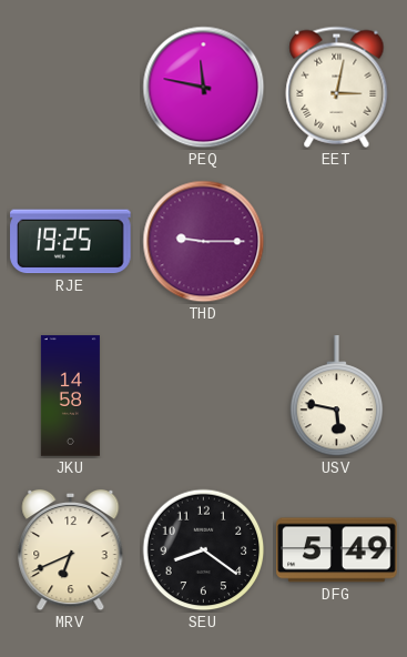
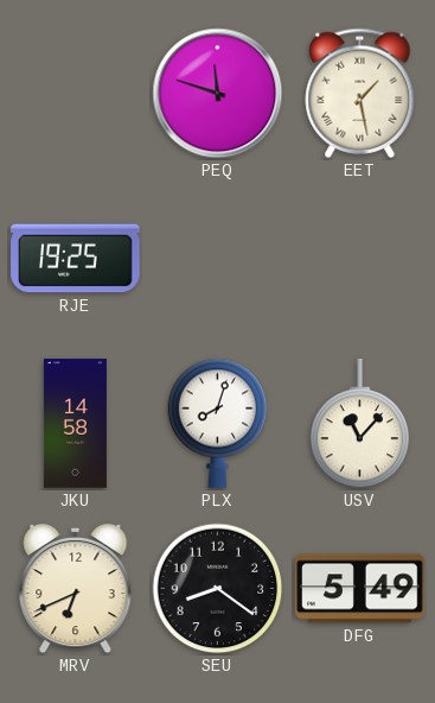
PEQ: 11:47 -> 11:48
EET: 3:02 -> 1:28
THD: 9:15 -> none
PLX: none -> 8:03
USV: 5:47 -> 11:07
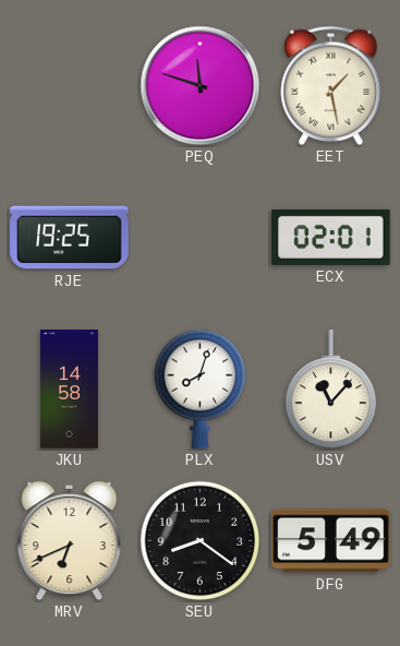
ECX: none -> 02:01
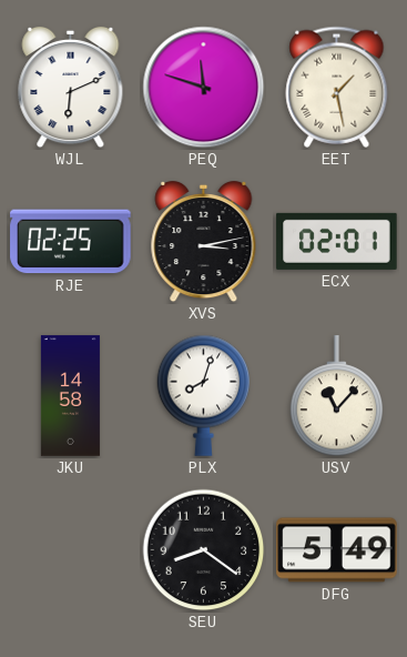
WJL: none -> 6:11
RJE: 19:25 -> 02:25
XVS: none -> 3:13
MRV: 6:41 -> none
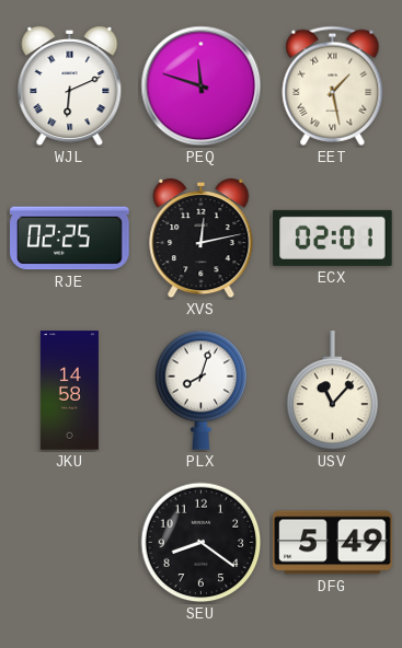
XVS: 3:13 -> 12:13
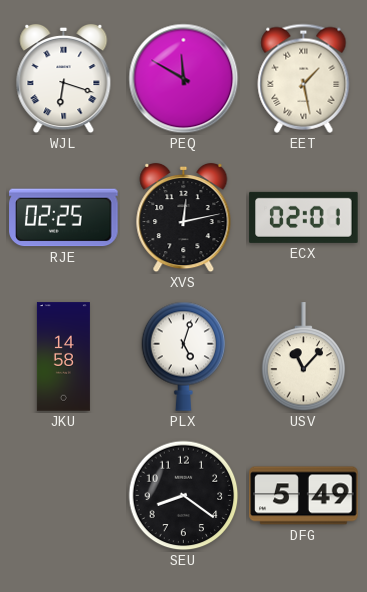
WJL: 6:11 -> 6:18
PEQ: 11:48 -> 11:50
PLX: 8:03 -> 5:03
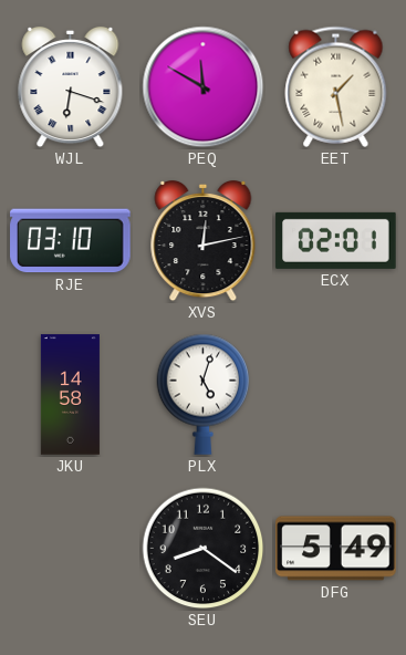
RJE: 02:25 -> 03:10
USV: 11:07 -> none
